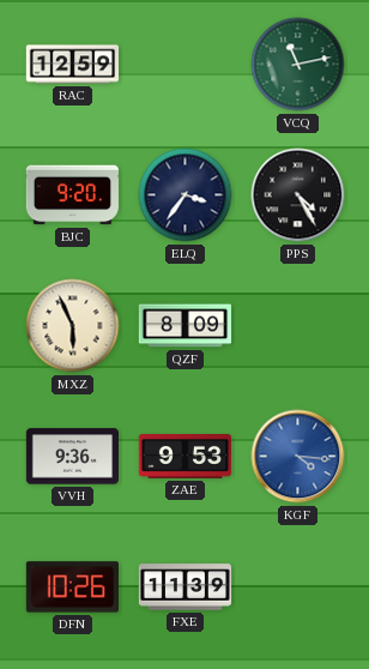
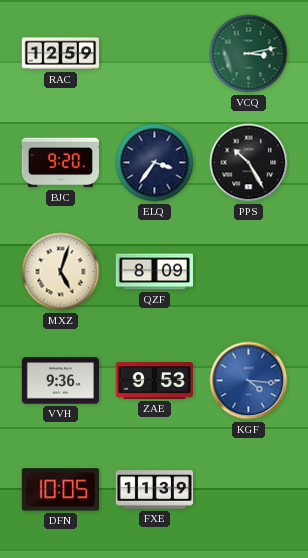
VCQ: 11:13 -> 3:13
PPS: 4:25 -> 10:25
MXZ: 5:56 -> 5:03
DFN: 10:26 -> 10:05
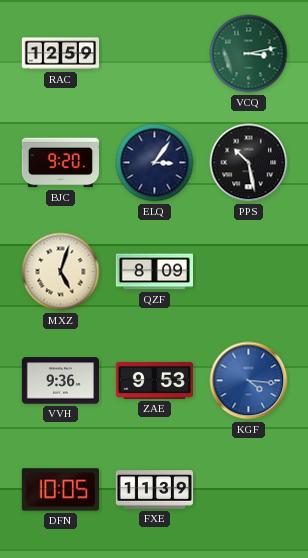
ELQ: 3:36 -> 3:06
PPS: 10:25 -> 10:28
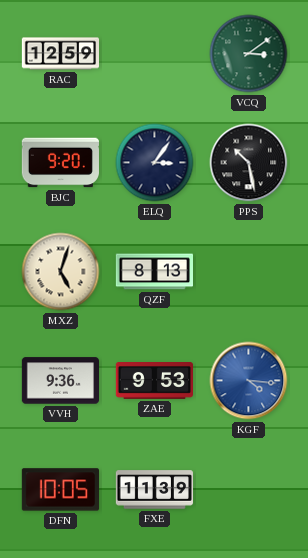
VCQ: 3:13 -> 3:09
QZF: 8:09 -> 8:13
